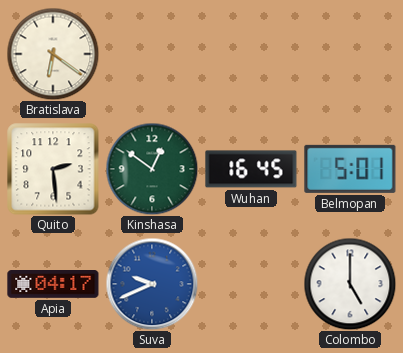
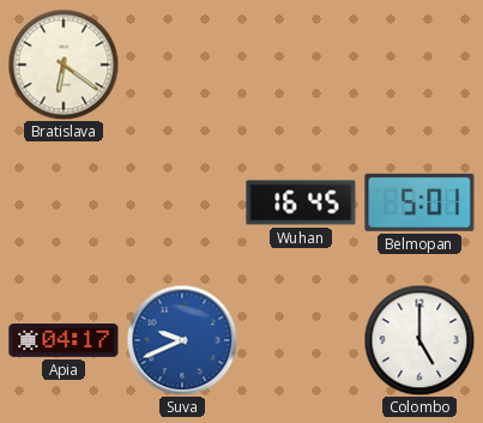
Quito: 2:29 -> none
Kinshasa: 12:51 -> none
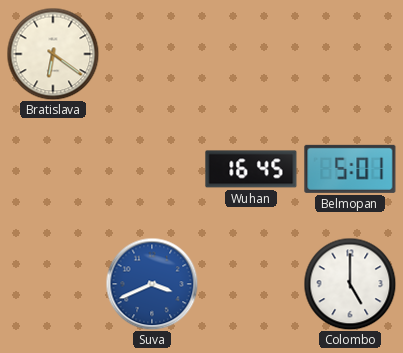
Apia: 04:17 -> none
Suva: 9:41 -> 3:41
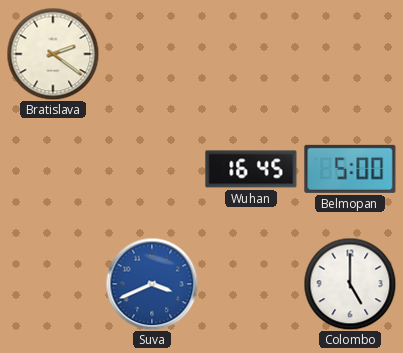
Bratislava: 6:21 -> 2:21
Belmopan: 5:01 -> 5:00
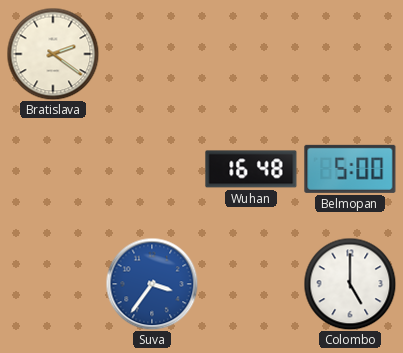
Wuhan: 16:45 -> 16:48
Suva: 3:41 -> 3:36
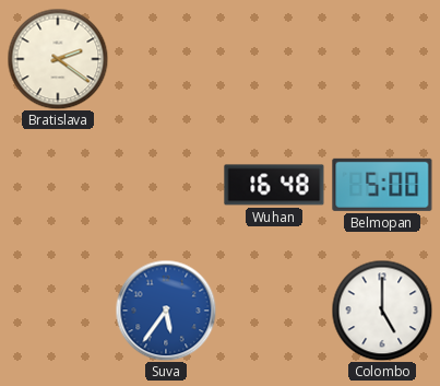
Suva: 3:36 -> 5:36
